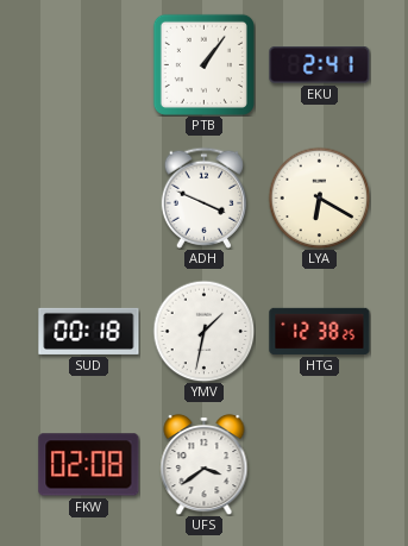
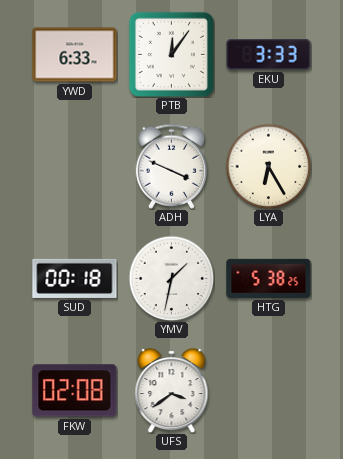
YWD: none -> 6:33
PTB: 1:06 -> 12:06
EKU: 2:41 -> 3:33
LYA: 6:20 -> 6:25
HTG: 12:38 -> 5:38
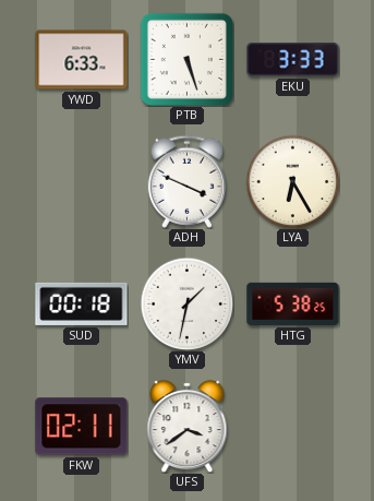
PTB: 12:06 -> 5:27
FKW: 02:08 -> 02:11
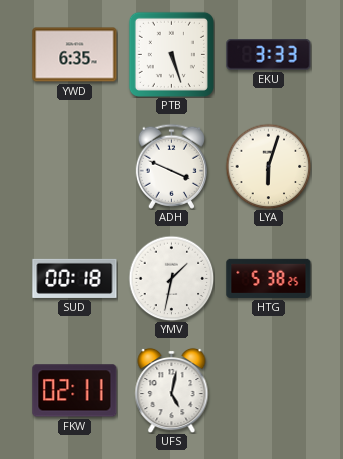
YWD: 6:33 -> 6:35
LYA: 6:25 -> 6:03
UFS: 3:39 -> 5:02
